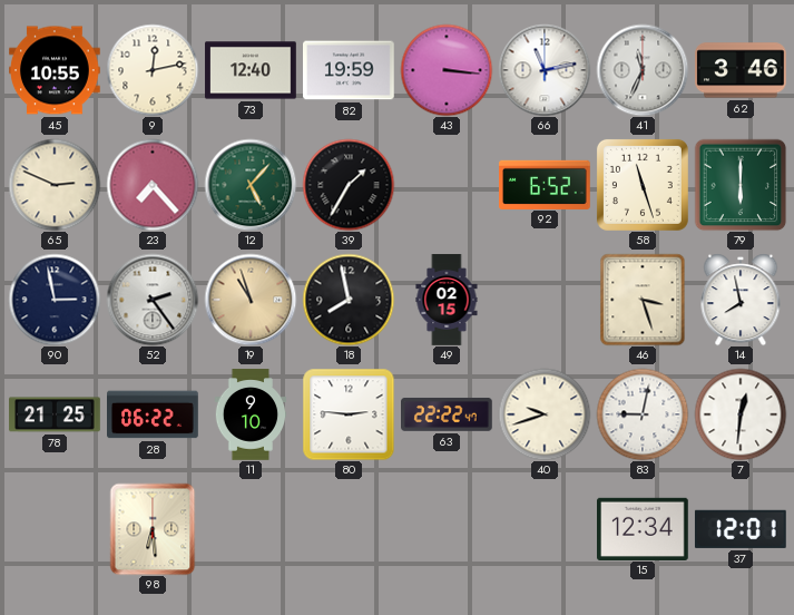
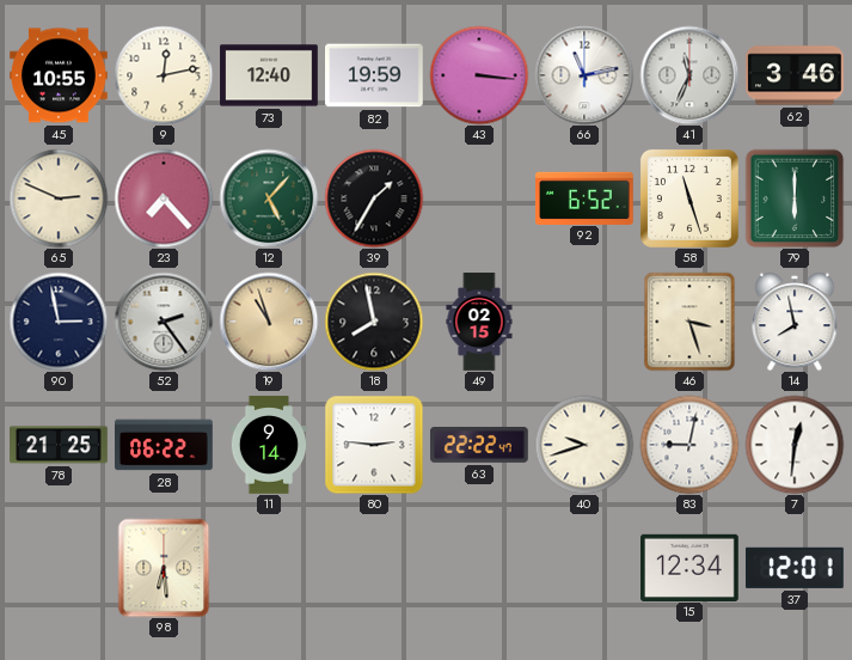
11: 9:10 -> 9:14
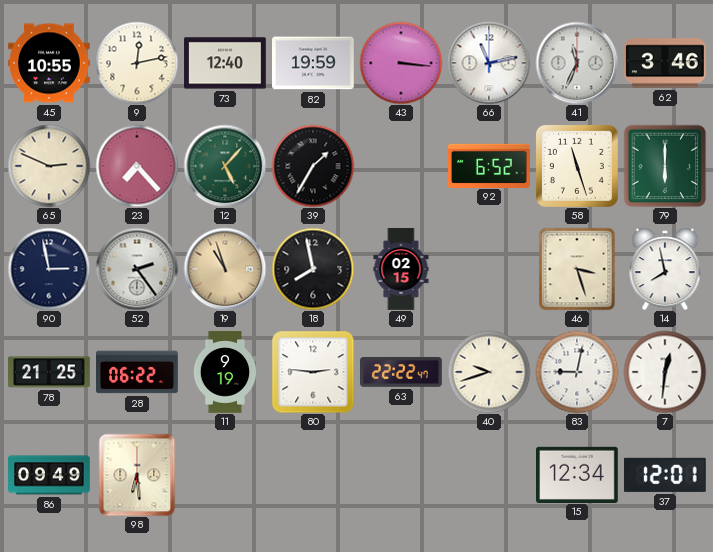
11: 9:14 -> 9:19
86: none -> 09:49
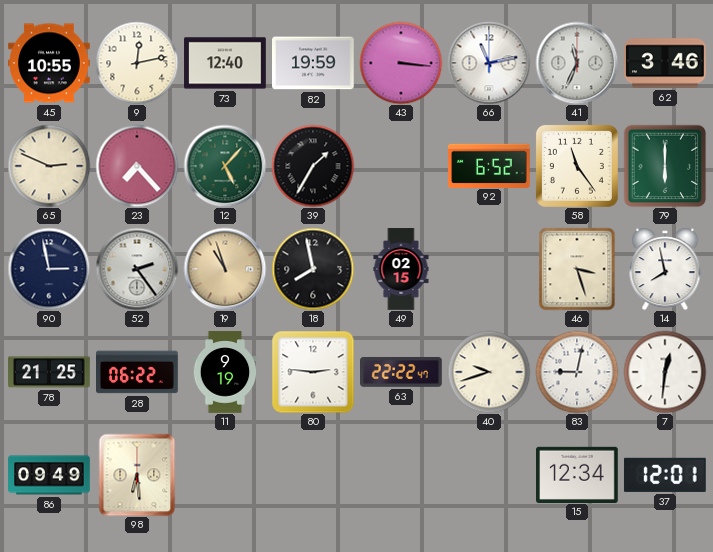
58: 11:27 -> 11:24
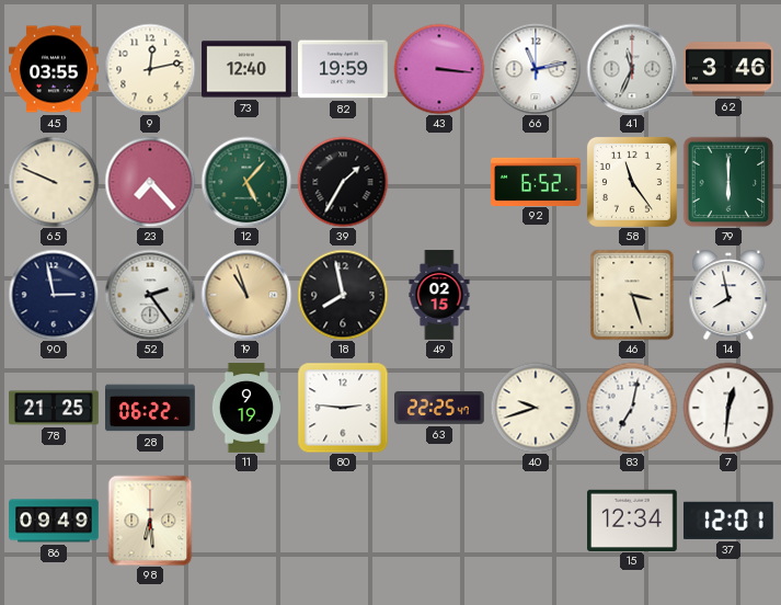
45: 10:55 -> 03:55
65: 2:49 -> 9:49
63: 22:22 -> 22:25
83: 9:02 -> 7:02
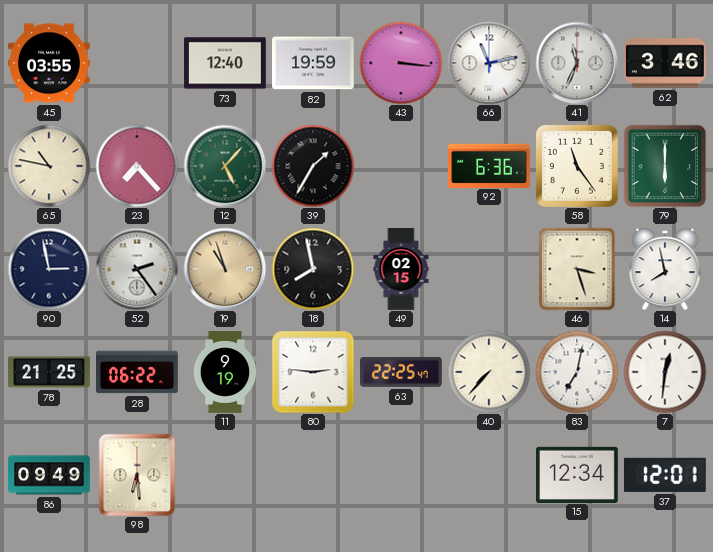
9: 12:13 -> none
65: 9:49 -> 10:47
92: 6:52 -> 6:36
40: 9:42 -> 7:37
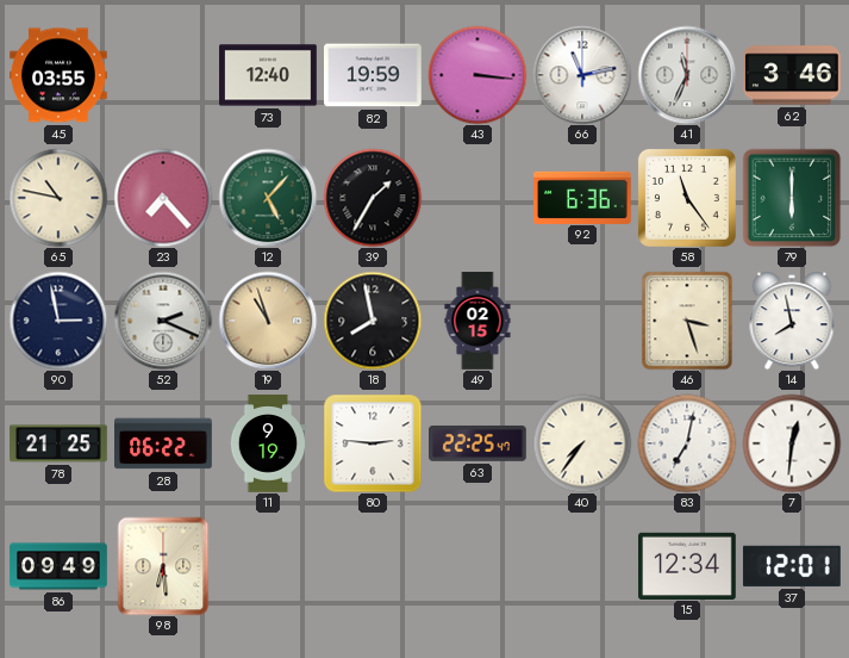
52: 2:24 -> 2:19
40: 7:37 -> 7:36
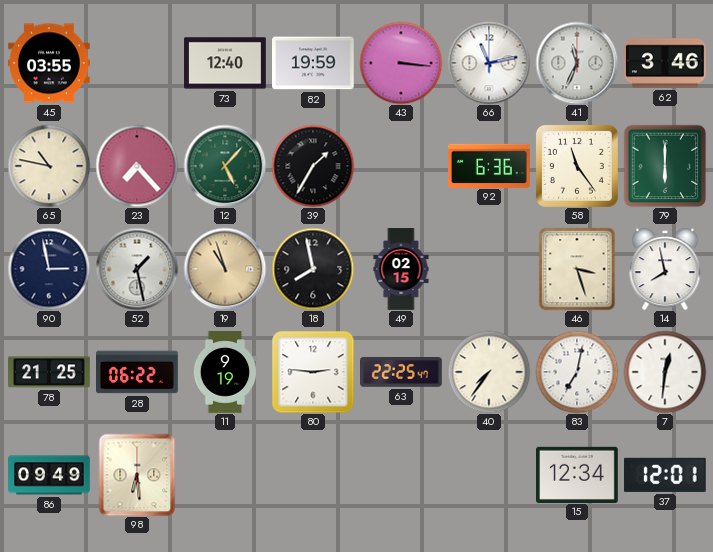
52: 2:19 -> 1:28
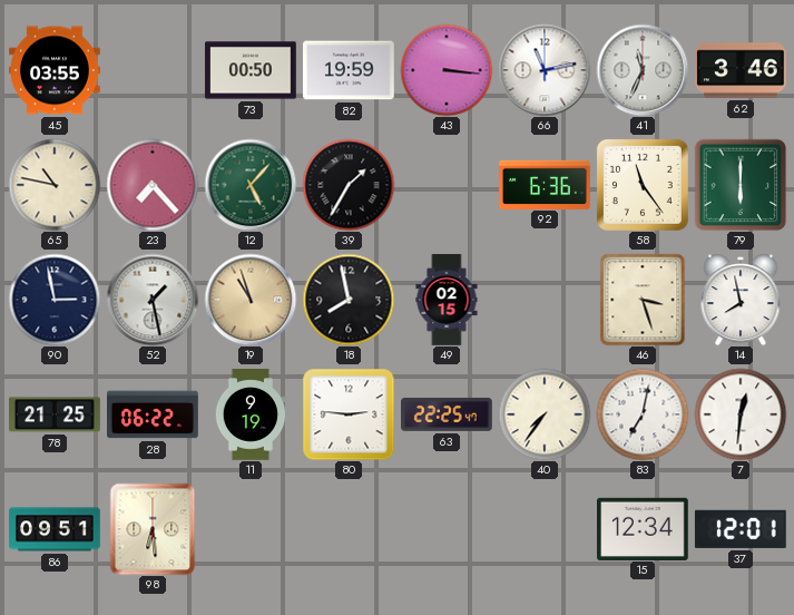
73: 12:40 -> 00:50
86: 09:49 -> 09:51
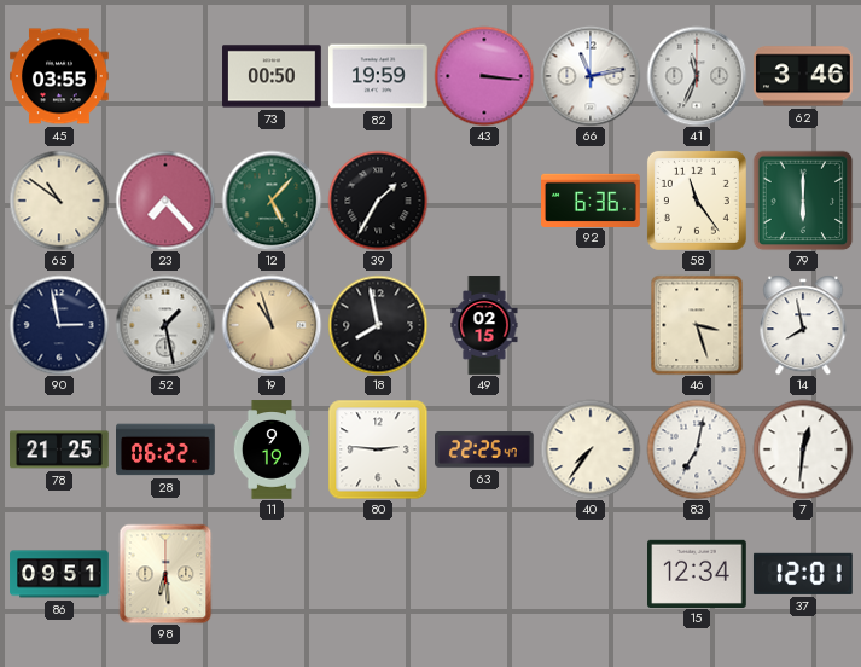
65: 10:47 -> 10:51
